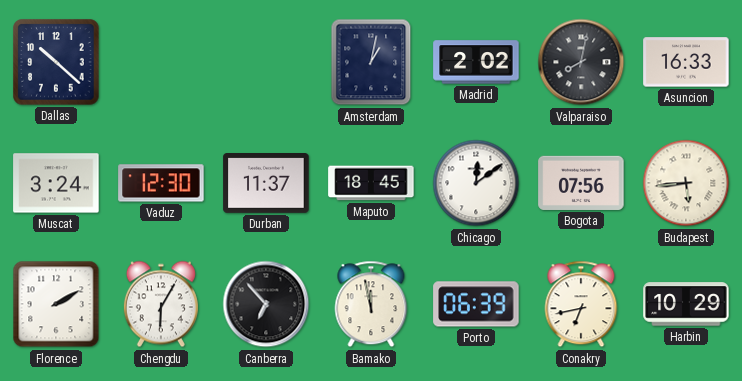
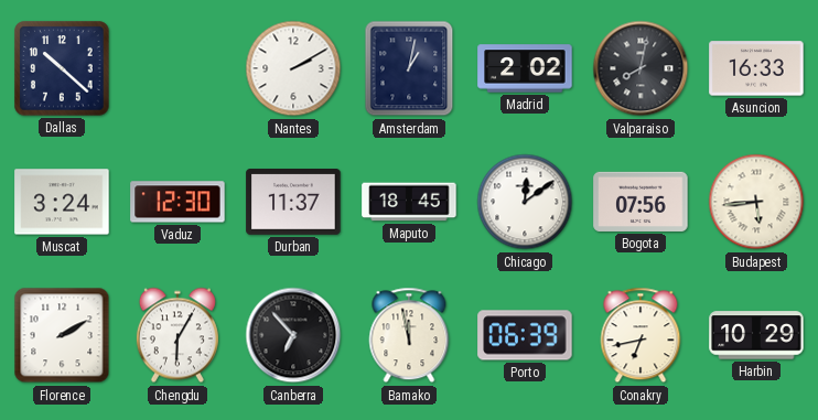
Nantes: none -> 2:10
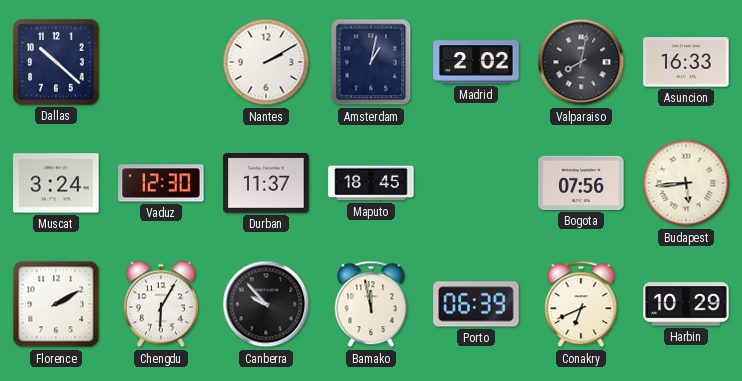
Chicago: 12:09 -> none
Canberra: 6:53 -> 9:53
Conakry: 6:43 -> 6:41
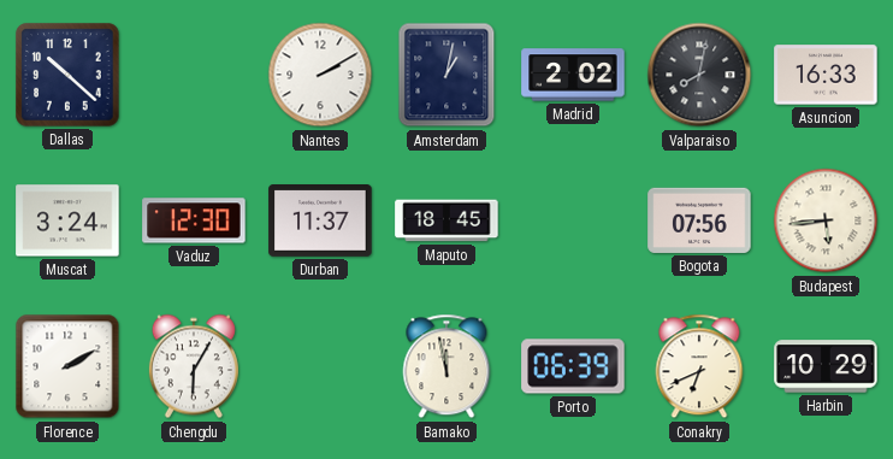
Canberra: 9:53 -> none
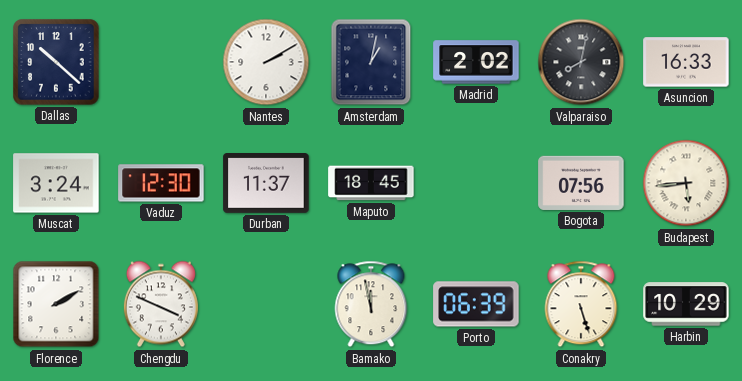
Chengdu: 6:05 -> 3:49
Conakry: 6:41 -> 5:27
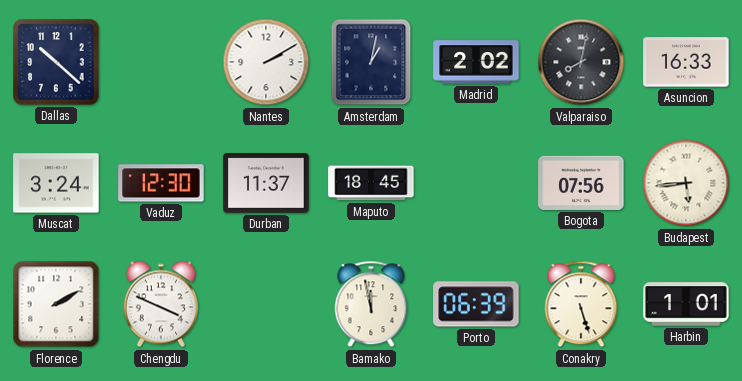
Harbin: 10:29 -> 1:01
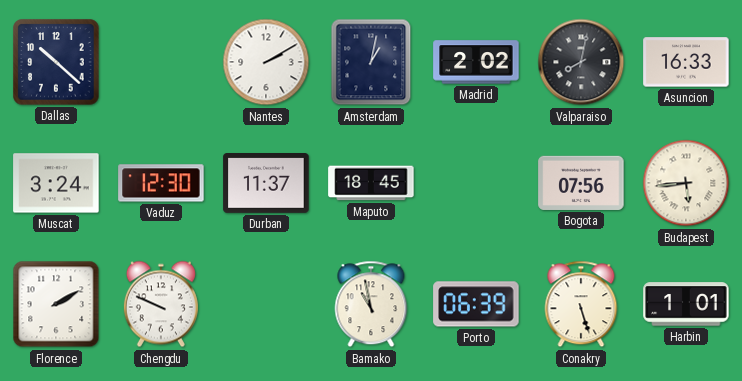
Chengdu: 3:49 -> 9:49
Bamako: 11:58 -> 10:58
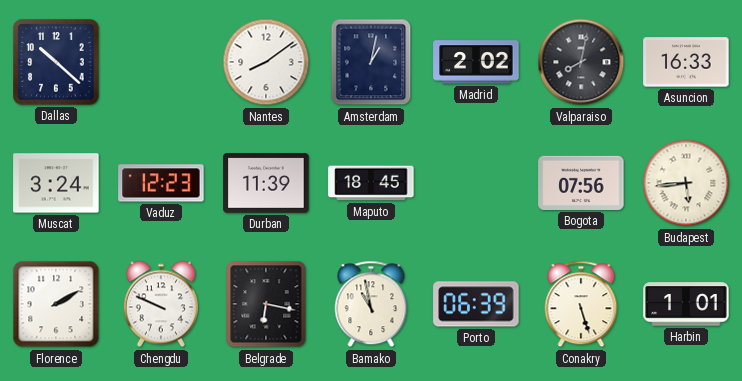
Nantes: 2:10 -> 8:09
Vaduz: 12:30 -> 12:23
Durban: 11:37 -> 11:39
Belgrade: none -> 6:17
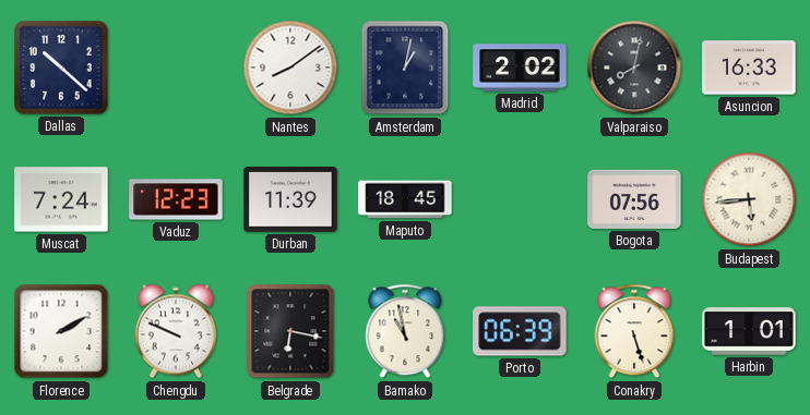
Muscat: 3:24 -> 7:24
